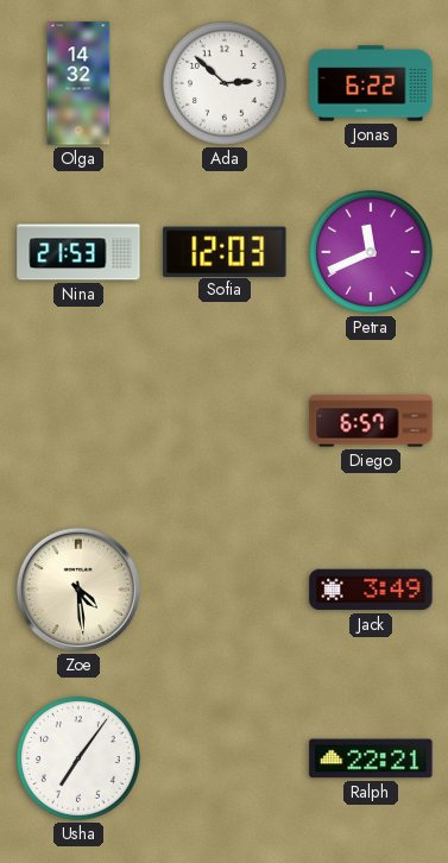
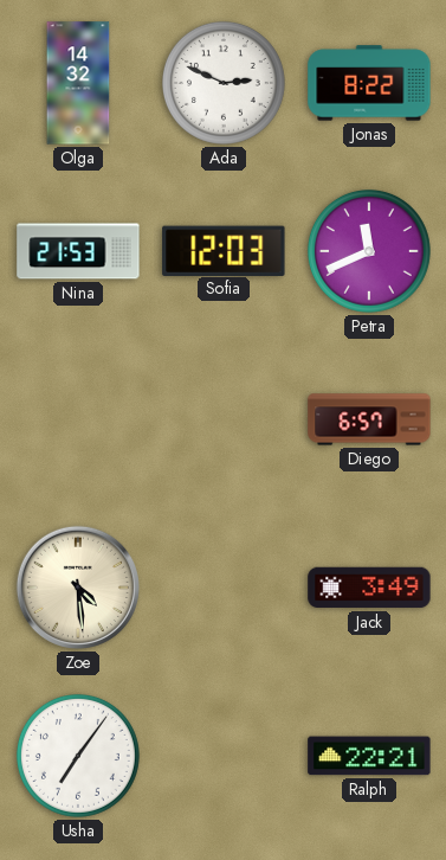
Ada: 2:52 -> 2:49
Jonas: 6:22 -> 8:22
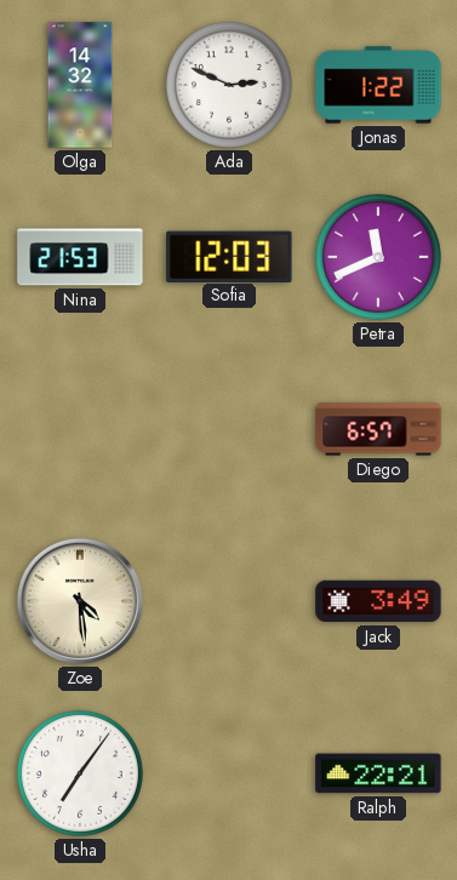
Jonas: 8:22 -> 1:22
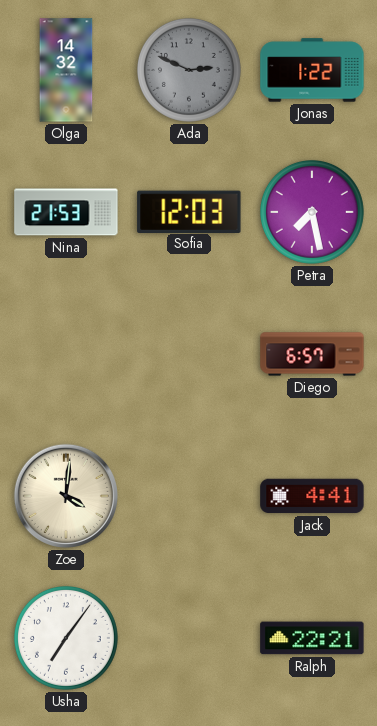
Ada dial: white -> grey
Petra: 11:41 -> 7:28
Zoe: 4:29 -> 4:01
Jack: 3:49 -> 4:41
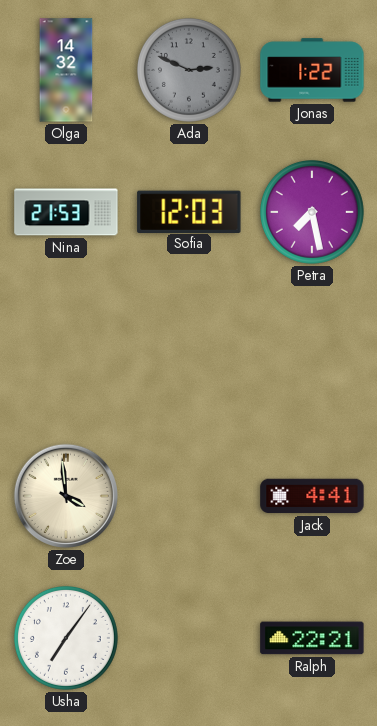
Diego: 6:57 -> none
Zoe: 4:01 -> 3:59
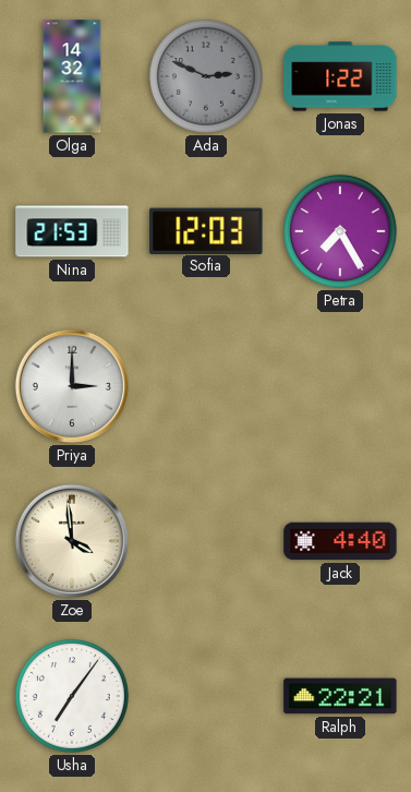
Petra: 7:28 -> 7:25
Priya: none -> 3:00
Jack: 4:41 -> 4:40
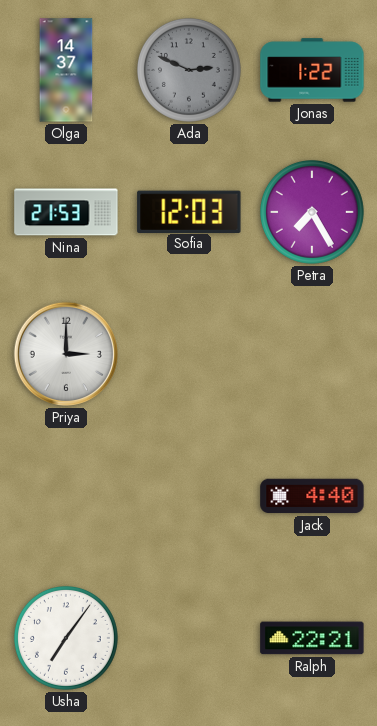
Olga: 14:32 -> 14:37
Zoe: 3:59 -> none
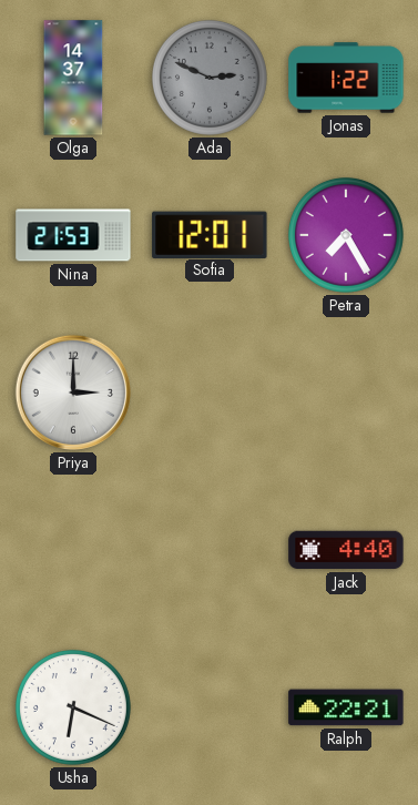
Sofia: 12:03 -> 12:01
Usha: 7:06 -> 6:19
